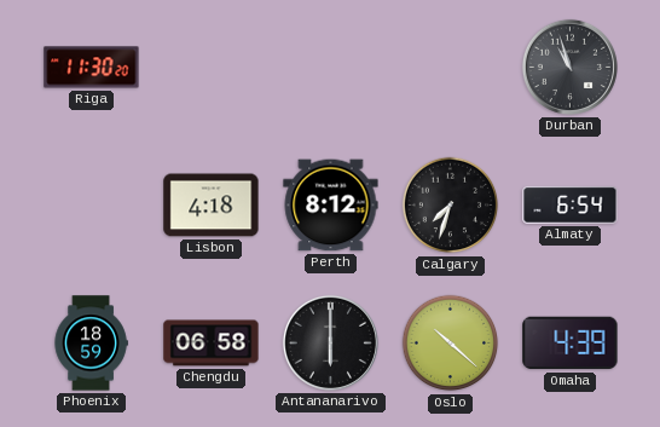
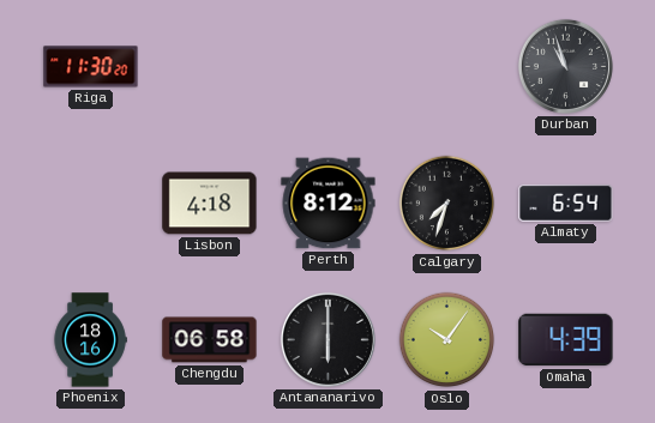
Phoenix: 18:59 -> 18:16
Oslo: 10:22 -> 10:06
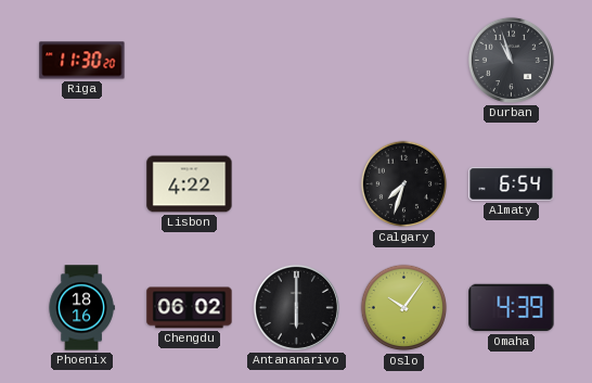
Lisbon: 4:18 -> 4:22
Perth: 8:12 -> none
Chengdu: 06:58 -> 06:02
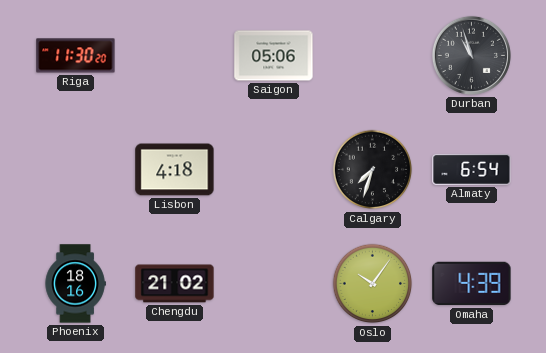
Saigon: none -> 05:06
Lisbon: 4:22 -> 4:18
Chengdu: 06:02 -> 21:02
Antananarivo: 6:00 -> none
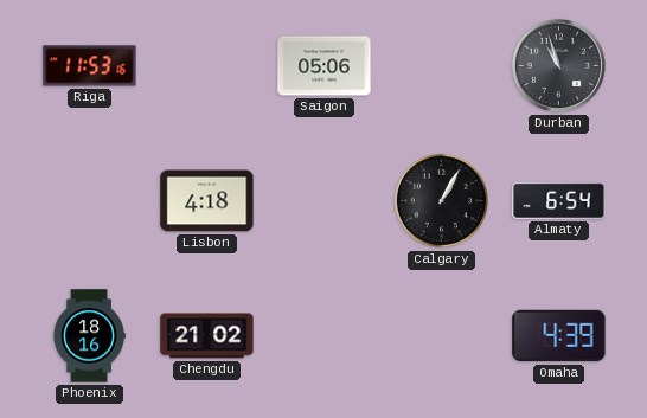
Riga: 11:30 -> 11:53
Calgary: 7:33 -> 1:05
Oslo: 10:06 -> none
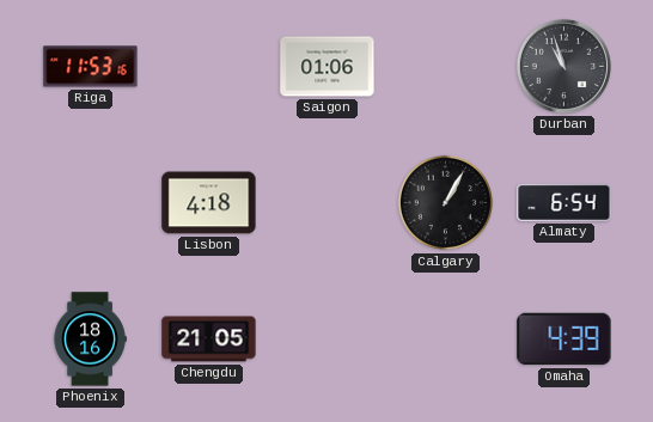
Saigon: 05:06 -> 01:06
Chengdu: 21:02 -> 21:05
